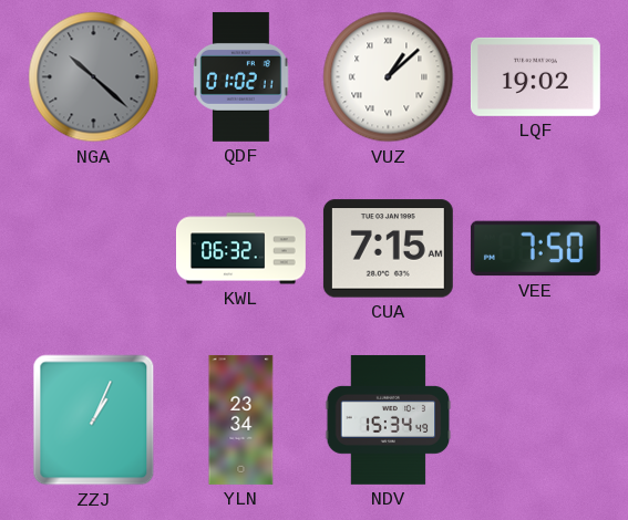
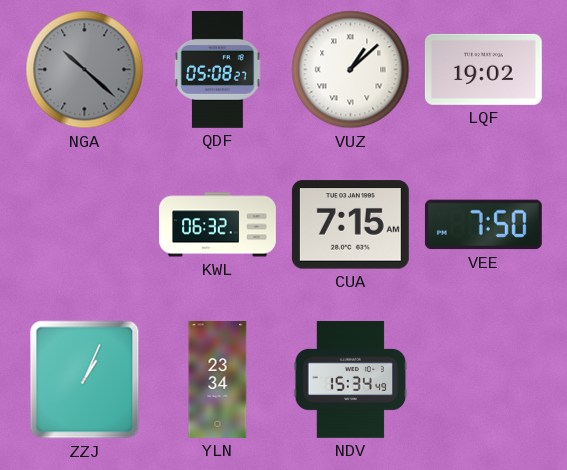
QDF: 01:02 -> 05:08
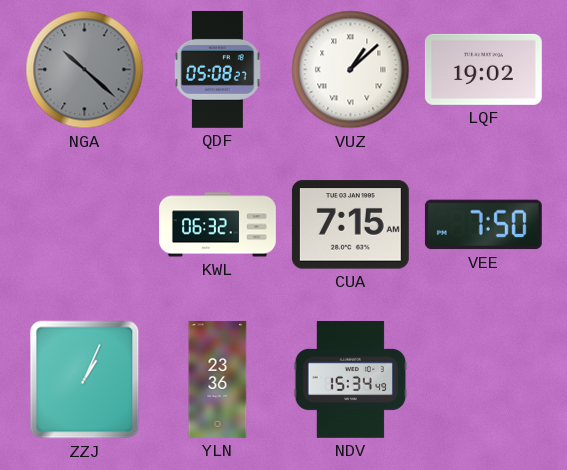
YLN: 23:34 -> 23:36
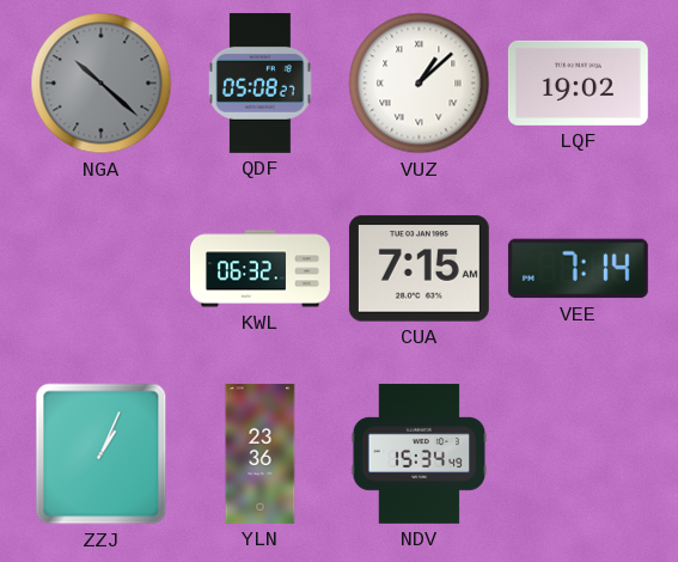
VEE: 7:50 -> 7:14
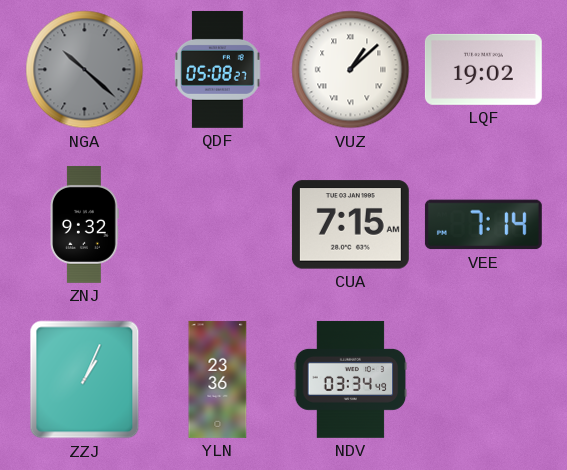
ZNJ: none -> 9:32
KWL: 06:32 -> none
NDV: 15:34 -> 03:34
